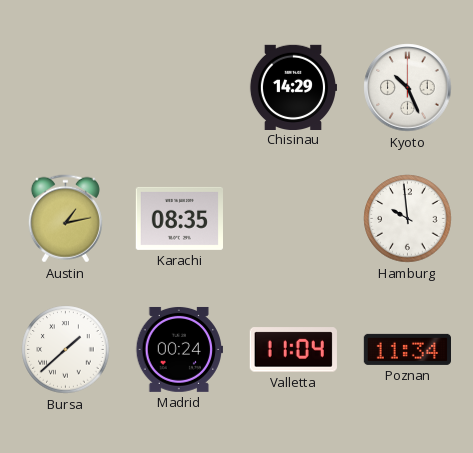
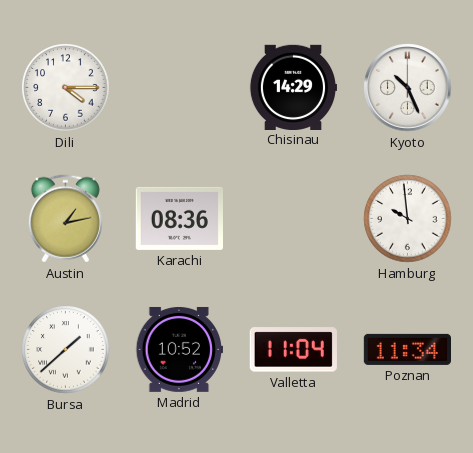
Dili: none -> 4:15
Karachi: 08:35 -> 08:36
Madrid: 00:24 -> 10:52
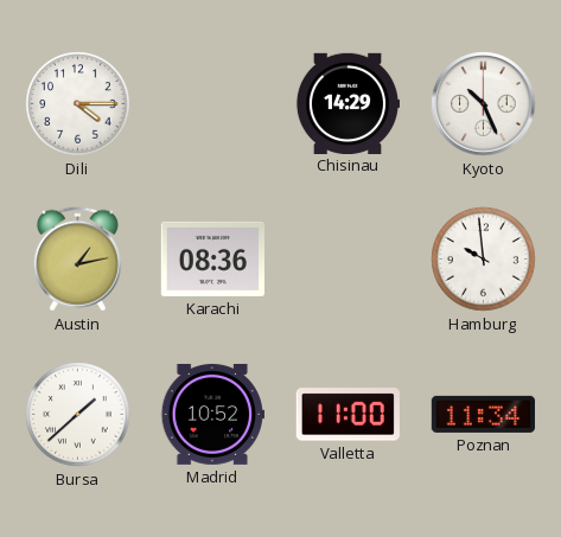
Valletta: 11:04 -> 11:00
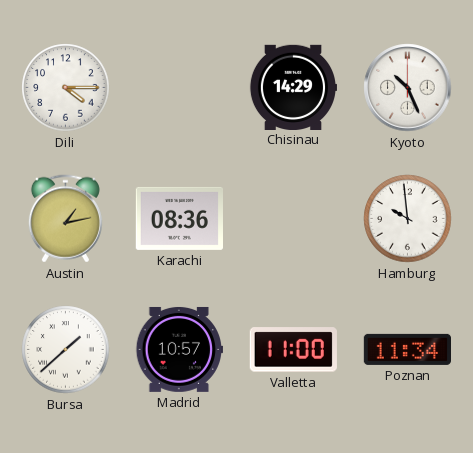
Madrid: 10:52 -> 10:57
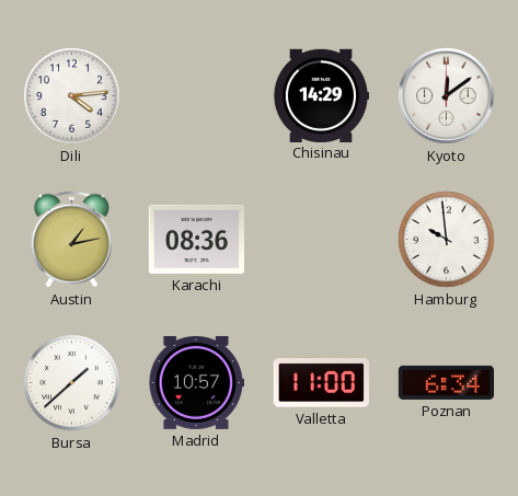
Dili: 4:15 -> 4:14
Kyoto: 10:26 -> 12:09
Poznan: 11:34 -> 6:34
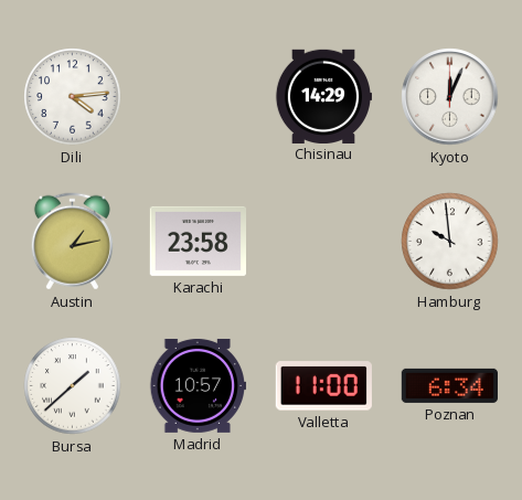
Kyoto: 12:09 -> 12:04
Karachi: 08:36 -> 23:58
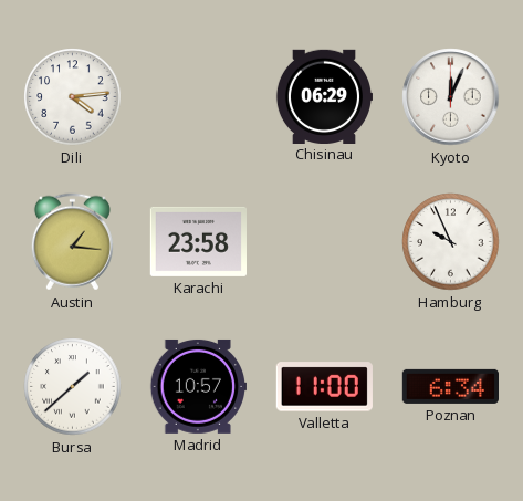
Chisinau: 14:29 -> 06:29
Austin: 1:13 -> 1:16
Hamburg: 9:59 -> 9:56
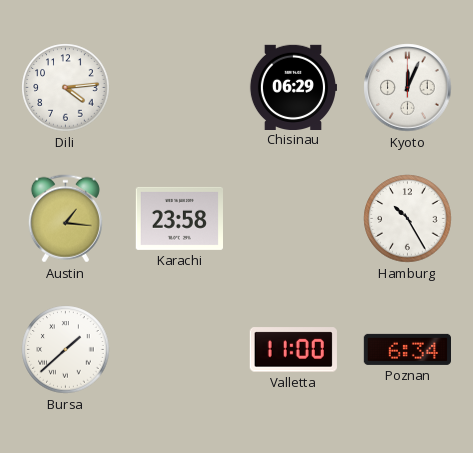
Hamburg: 9:56 -> 10:25
Madrid: 10:57 -> none
